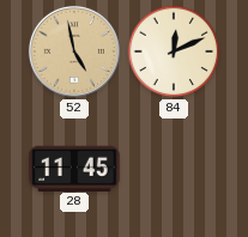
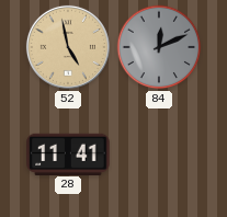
84 dial: cream -> grey
28: 11:45 -> 11:41
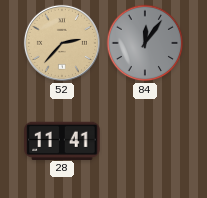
52: 4:58 -> 2:37
84: 12:11 -> 12:06
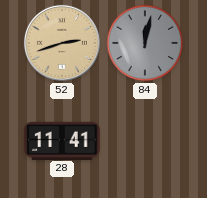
52: 2:37 -> 2:42
84: 12:06 -> 12:02
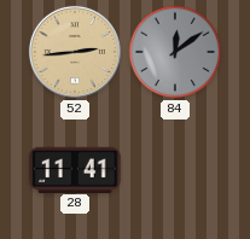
52: 2:42 -> 2:44
84: 12:02 -> 12:09
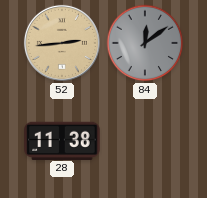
28: 11:41 -> 11:38
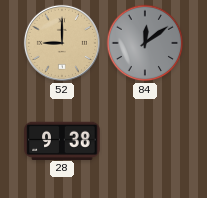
52: 2:44 -> 9:00
28: 11:38 -> 9:38
